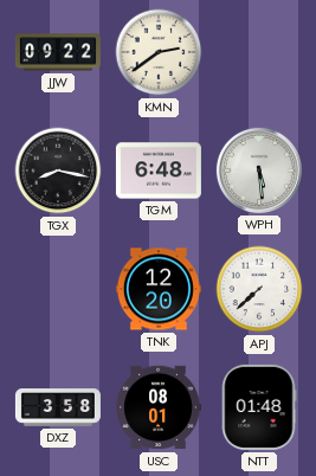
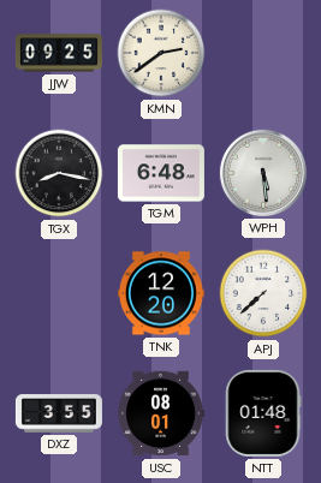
JJW: 09:22 -> 09:25
DXZ: 3:58 -> 3:55
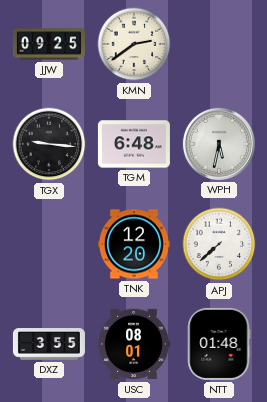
TGX: 8:17 -> 9:16
WPH: 5:29 -> 5:32
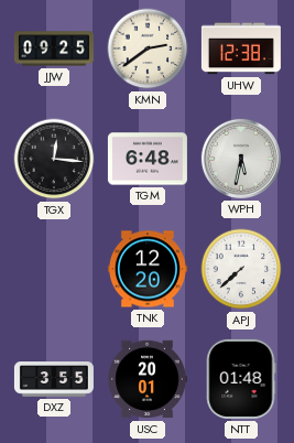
UHW: none -> 12:38
TGX: 9:16 -> 12:16
USC: 08:01 -> 20:01
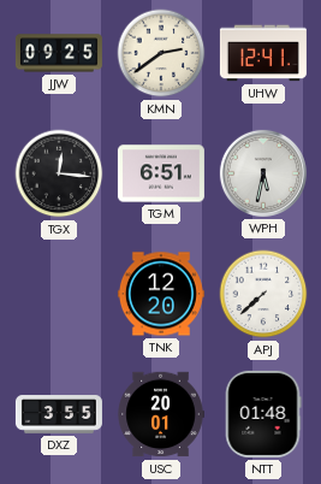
UHW: 12:38 -> 12:41
TGM: 6:48 -> 6:51
